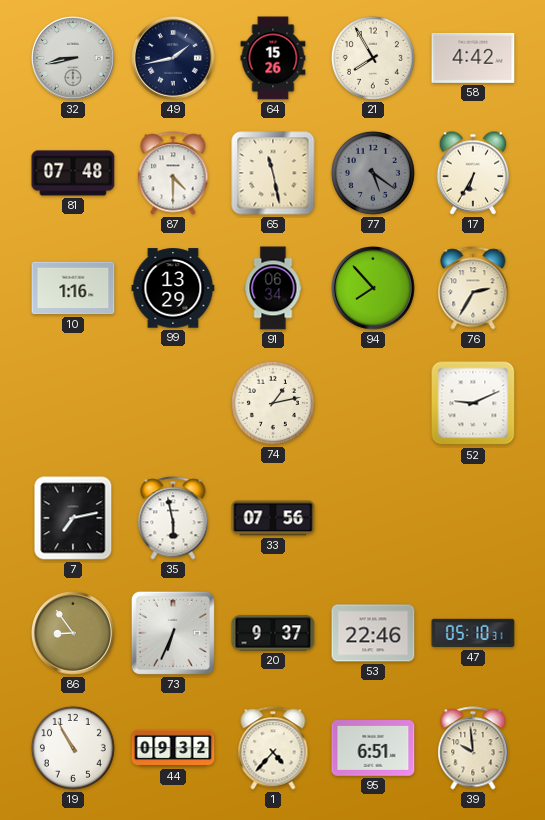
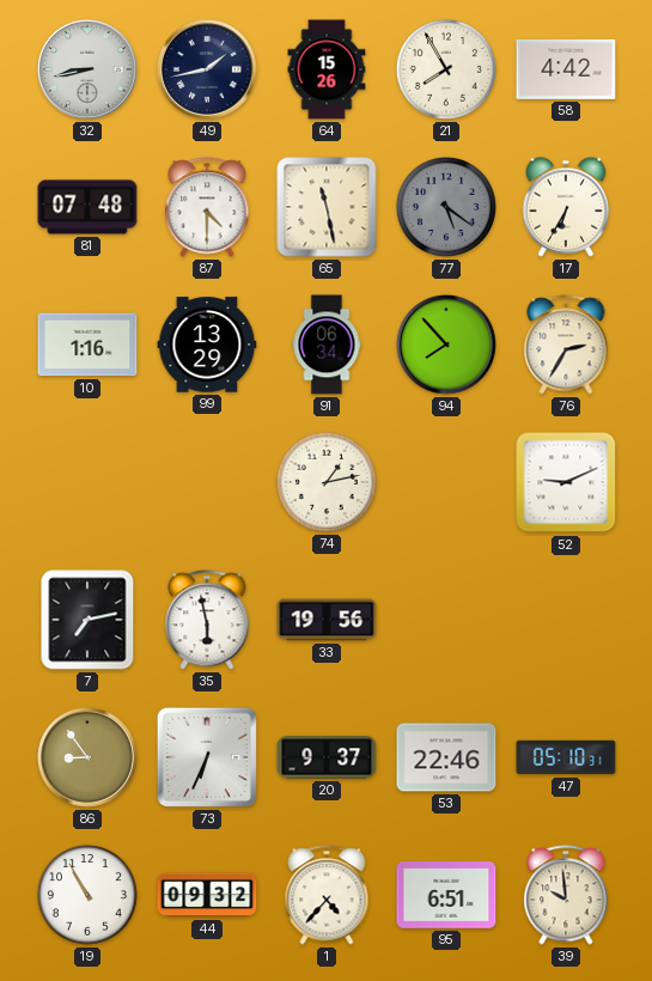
33: 07:56 -> 19:56
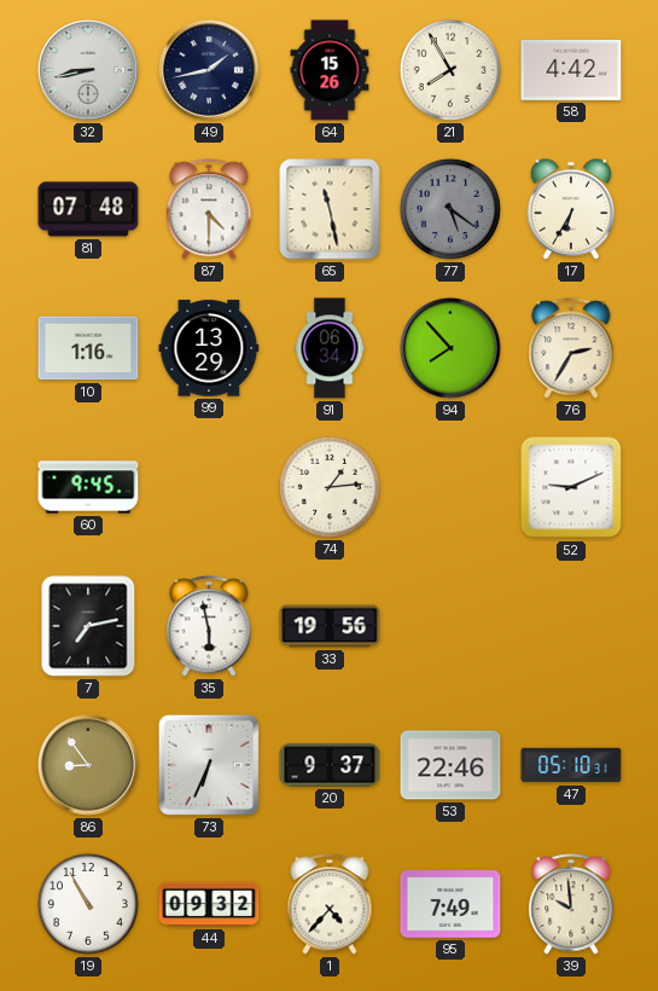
60: none -> 9:45
74: 1:13 -> 1:14
95: 6:51 -> 7:49
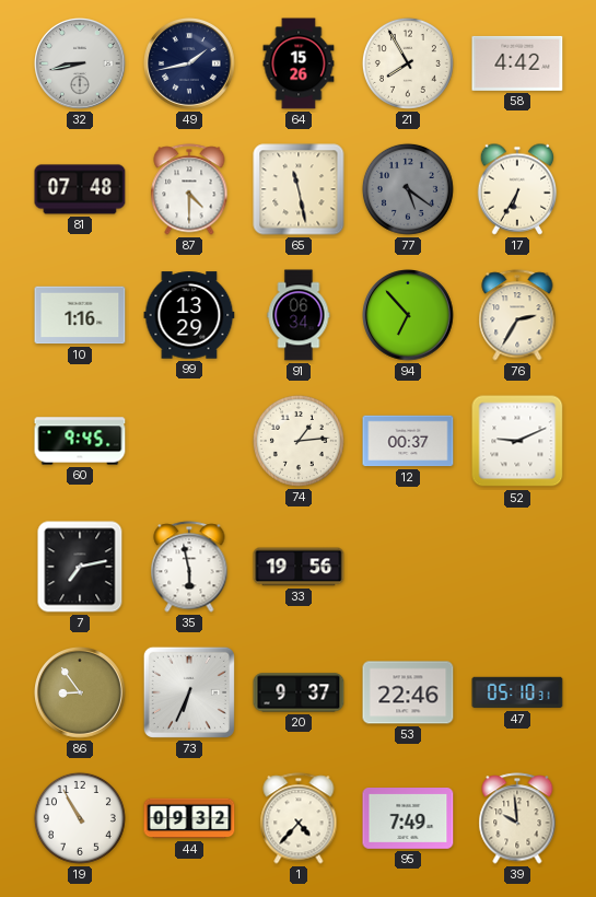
94: 7:53 -> 6:53
12: none -> 00:37
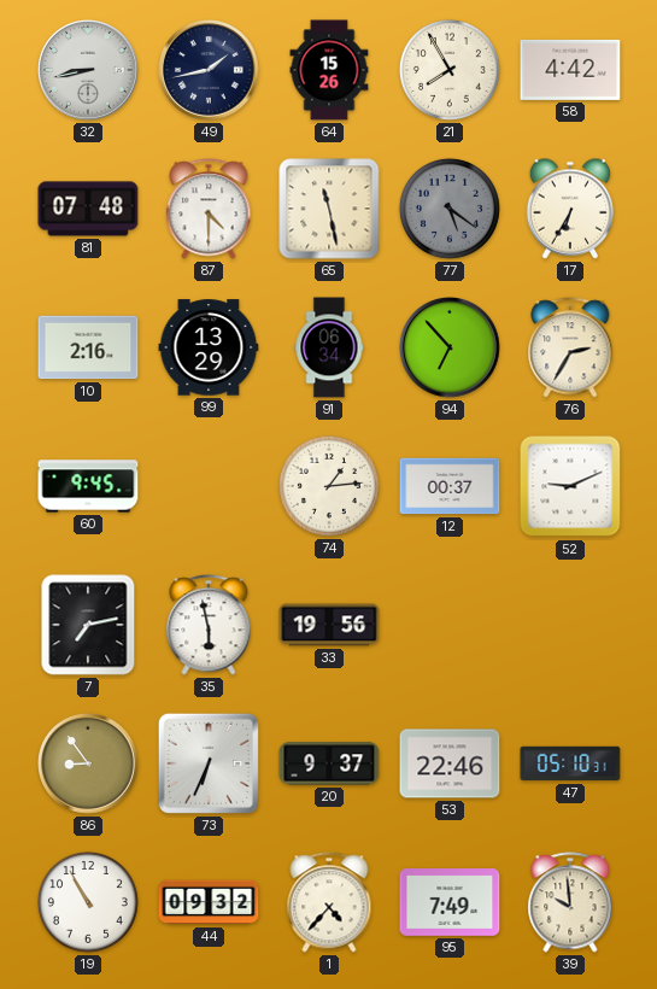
10: 1:16 -> 2:16
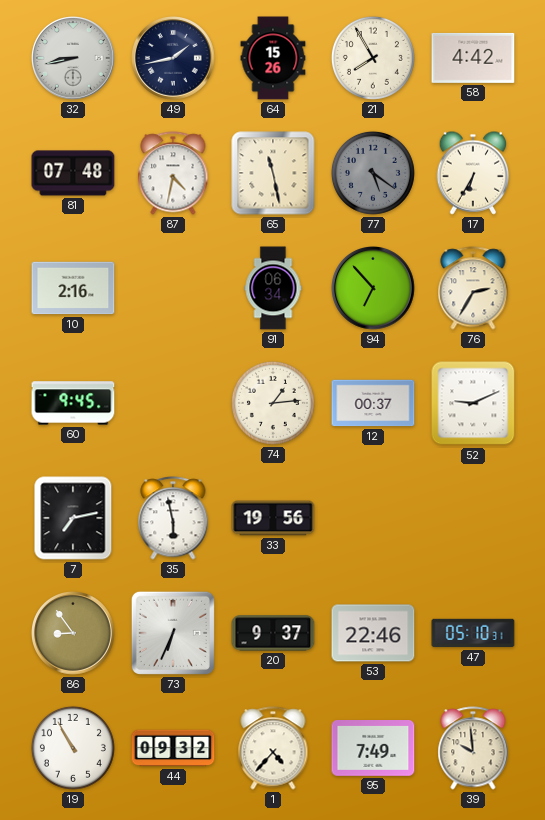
87: 4:30 -> 4:32
99: 13:29 -> none
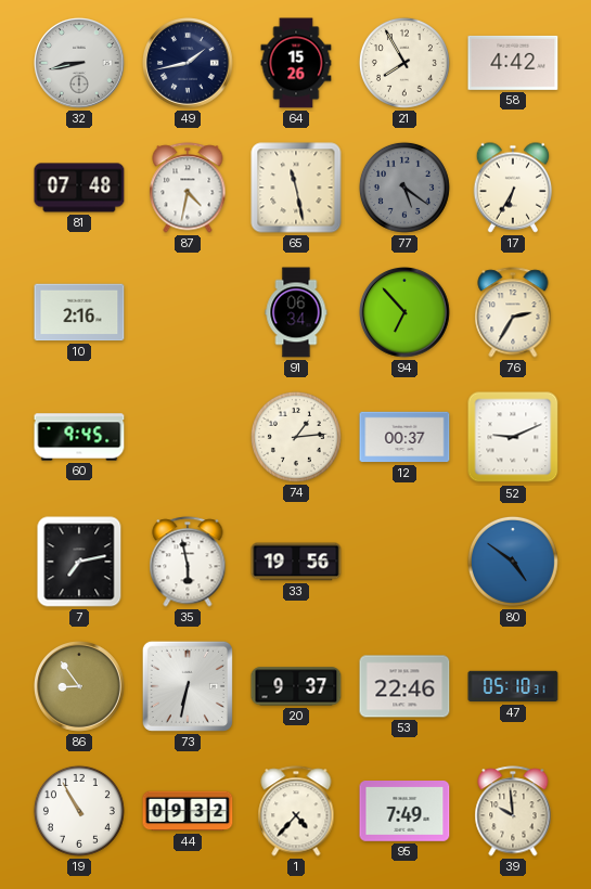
80: none -> 4:51
73: 6:34 -> 6:32
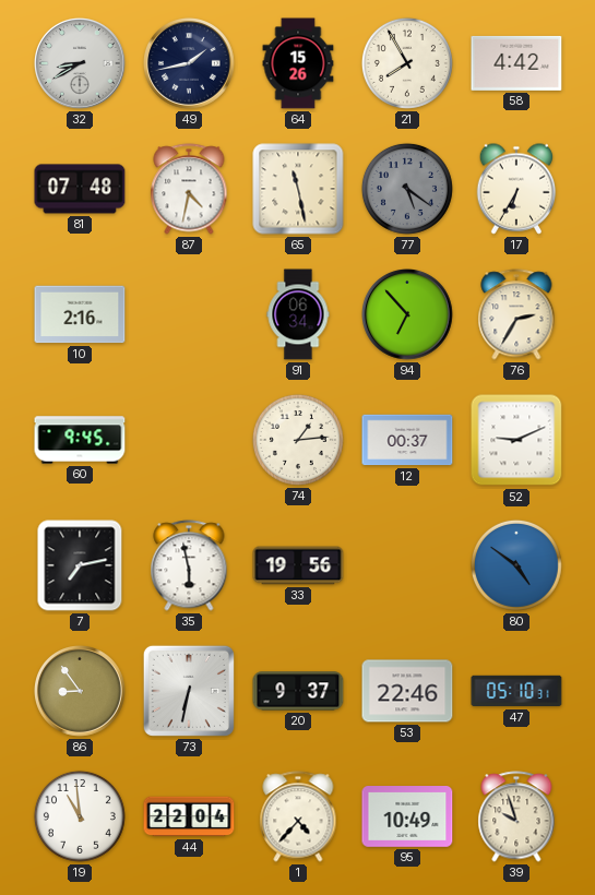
32: 8:43 -> 8:40
19: 10:55 -> 10:59
44: 09:32 -> 22:04
95: 7:49 -> 10:49
39: 9:59 -> 9:57
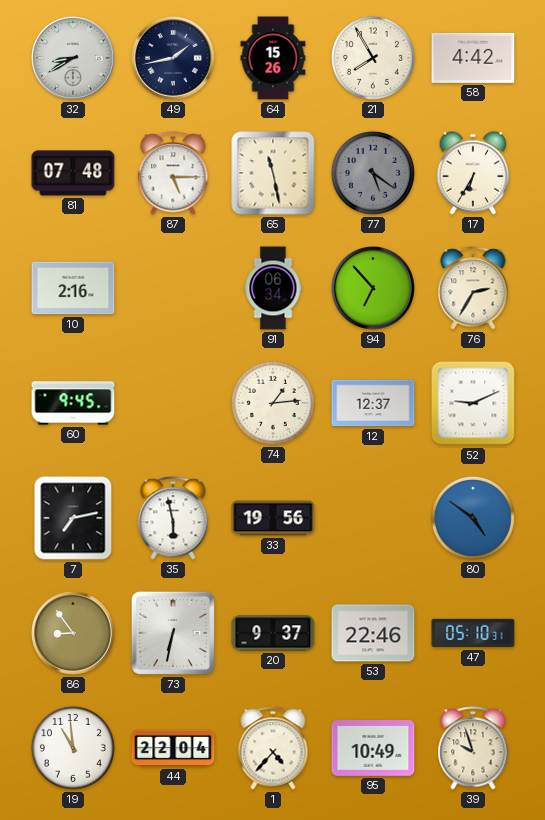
87: 4:32 -> 5:15
12: 00:37 -> 12:37
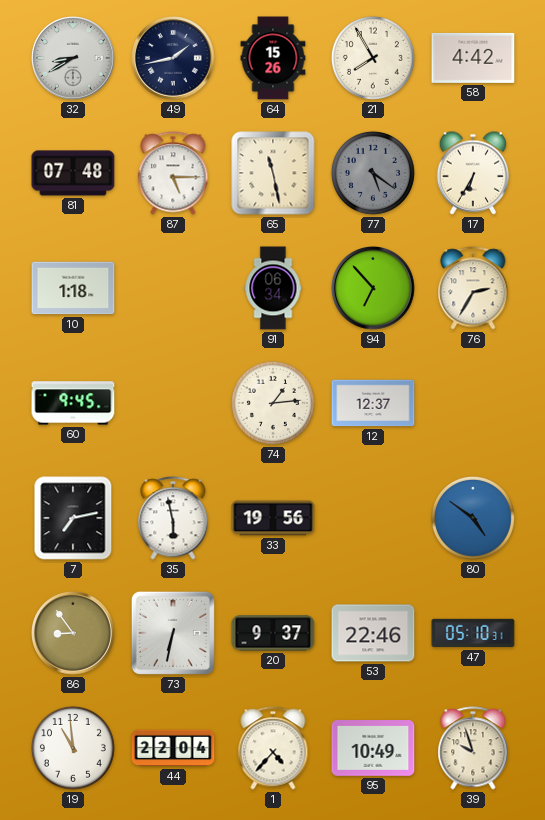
10: 2:16 -> 1:18
52: 9:11 -> none
